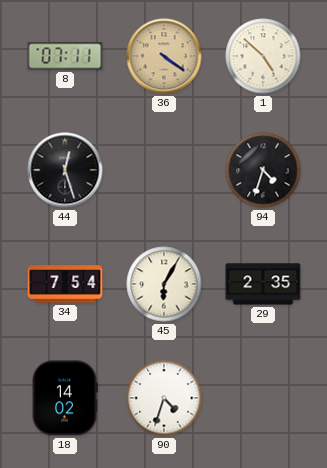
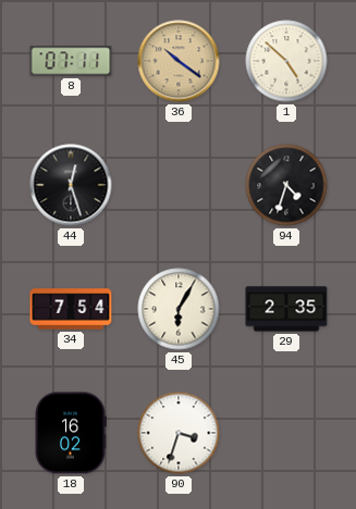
36: 4:21 -> 10:21
18: 14:02 -> 16:02
90: 4:33 -> 3:33
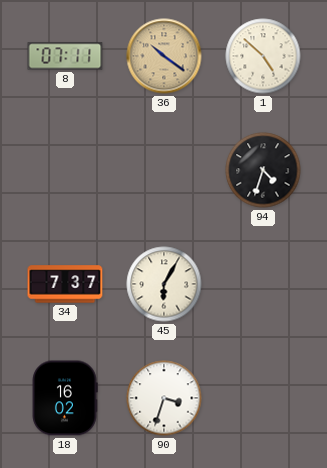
44: 12:27 -> none
34: 7:54 -> 7:37
29: 2:35 -> none
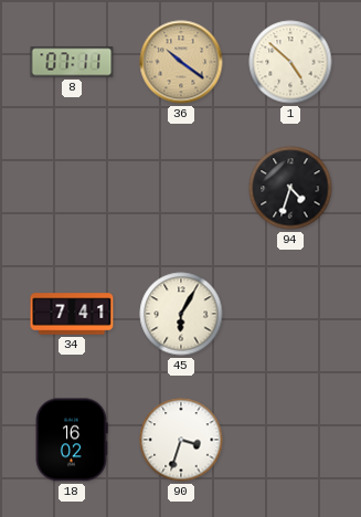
34: 7:37 -> 7:41
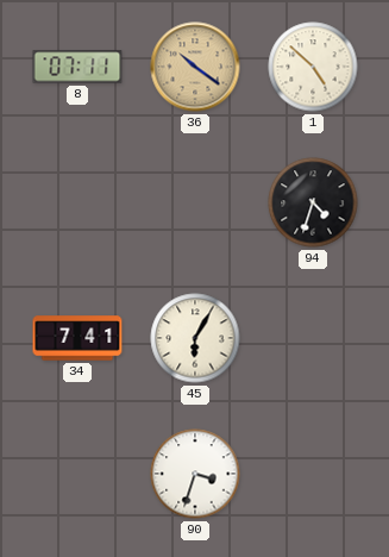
18: 16:02 -> none
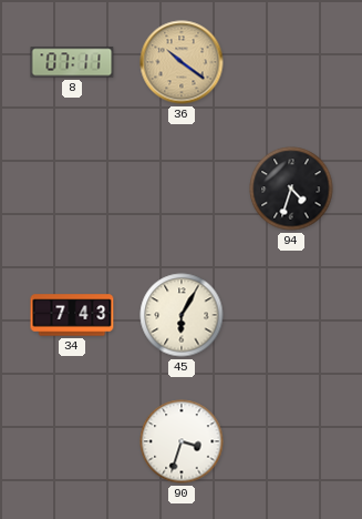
1: 4:52 -> none
34: 7:41 -> 7:43
